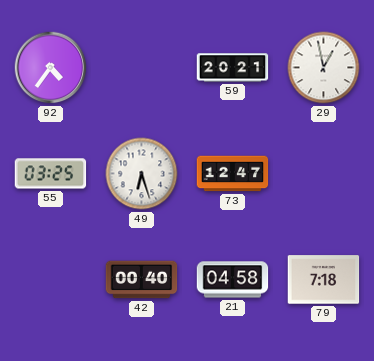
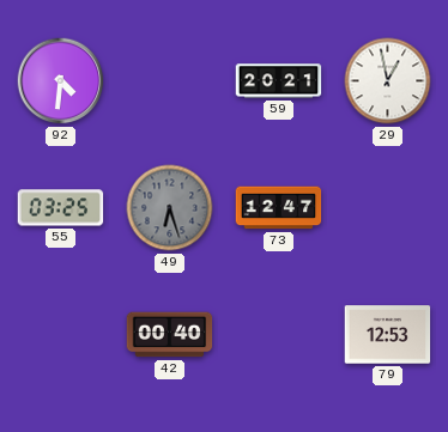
92: 4:36 -> 4:31
49 dial: white -> grey
21: 04:58 -> none
79: 7:18 -> 12:53
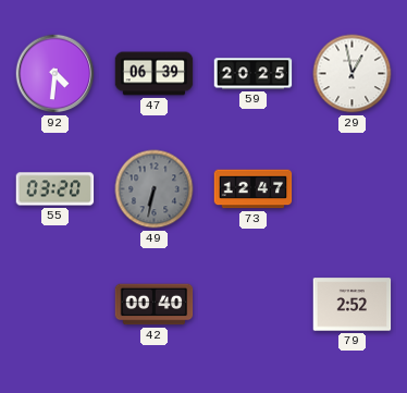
47: none -> 06:39
59: 20:21 -> 20:25
55: 03:25 -> 03:20
49: 6:27 -> 6:32
79: 12:53 -> 2:52
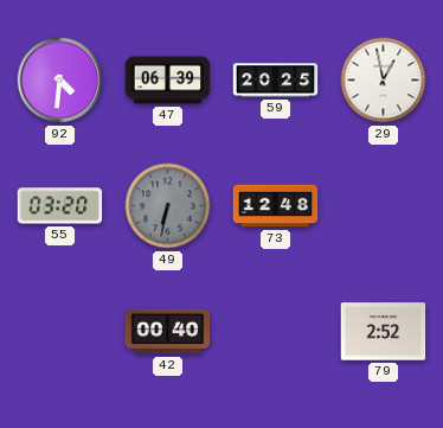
73: 12:47 -> 12:48
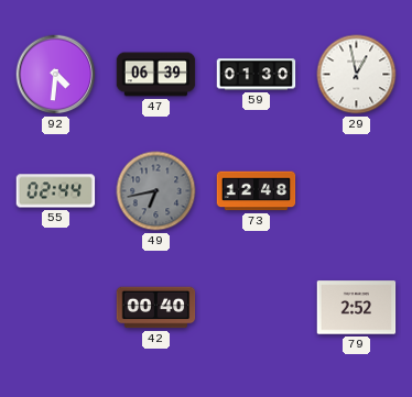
59: 20:25 -> 01:30
55: 03:20 -> 02:44
49: 6:32 -> 6:43
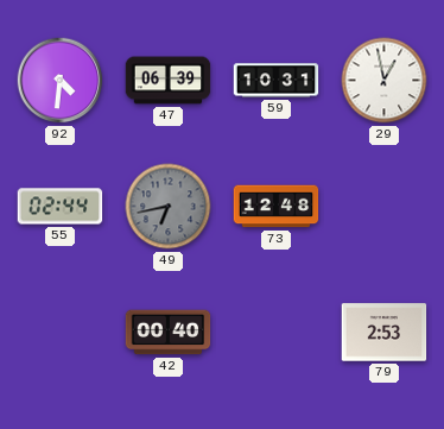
59: 01:30 -> 10:31
79: 2:52 -> 2:53
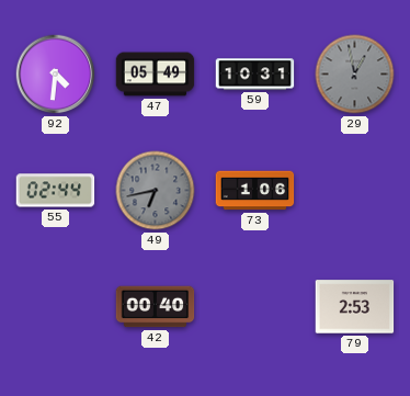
47: 06:39 -> 05:49
29 dial: white -> grey
73: 12:48 -> 1:06
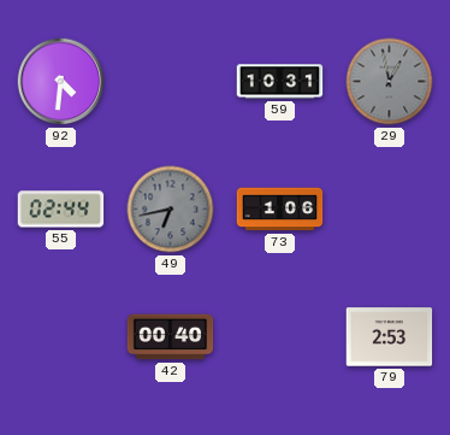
47: 05:49 -> none
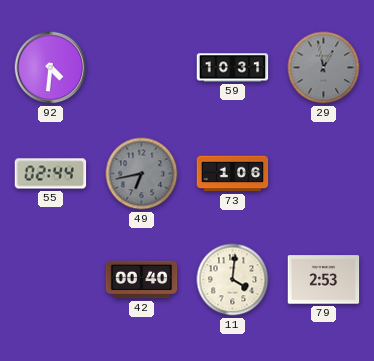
11: none -> 4:01
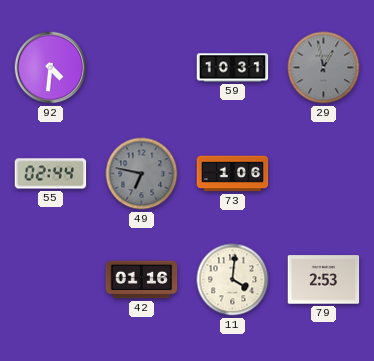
49: 6:43 -> 6:47
42: 00:40 -> 01:16
